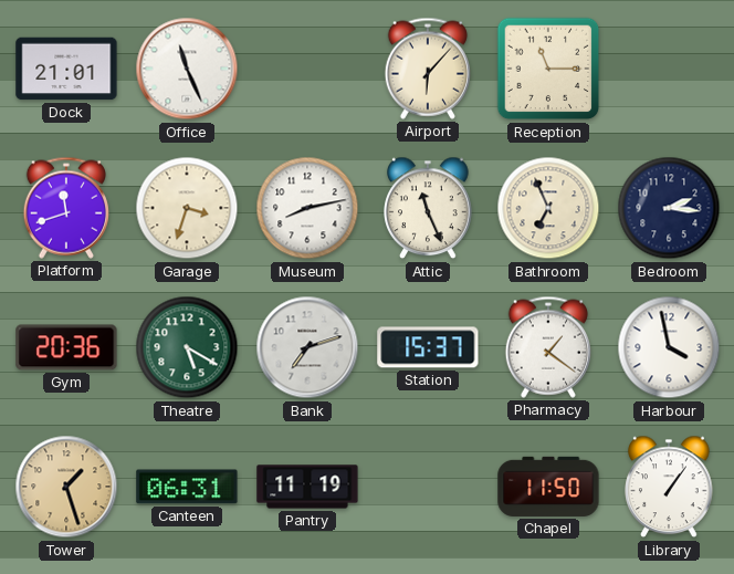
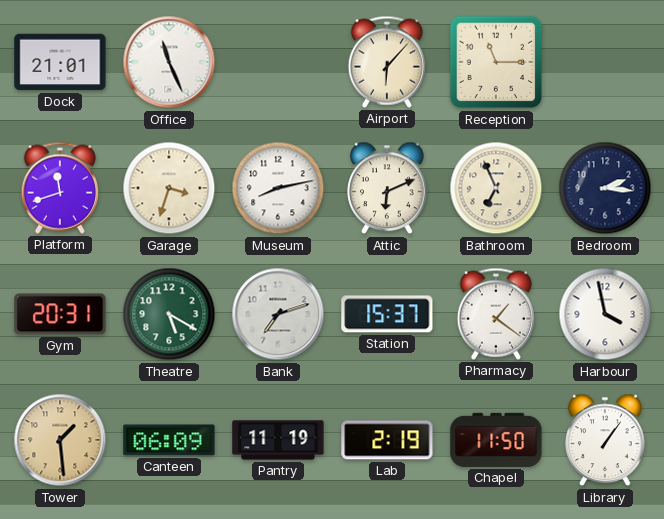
Attic: 11:26 -> 6:11
Gym: 20:36 -> 20:31
Tower: 1:27 -> 1:29
Canteen: 06:31 -> 06:09
Lab: none -> 2:19
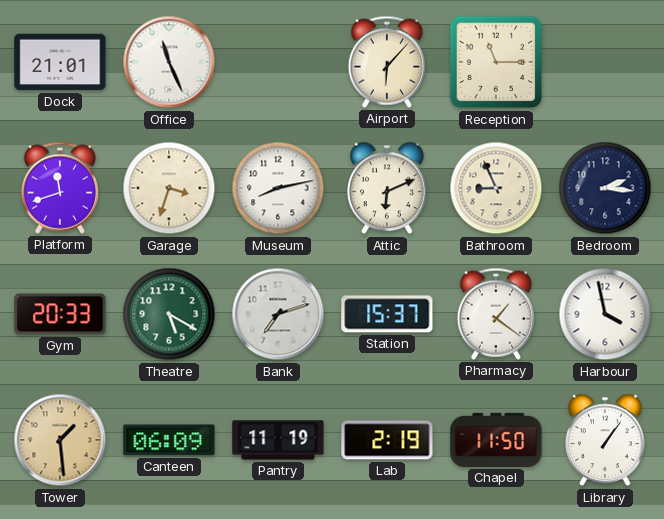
Bathroom: 6:56 -> 8:56
Gym: 20:31 -> 20:33
